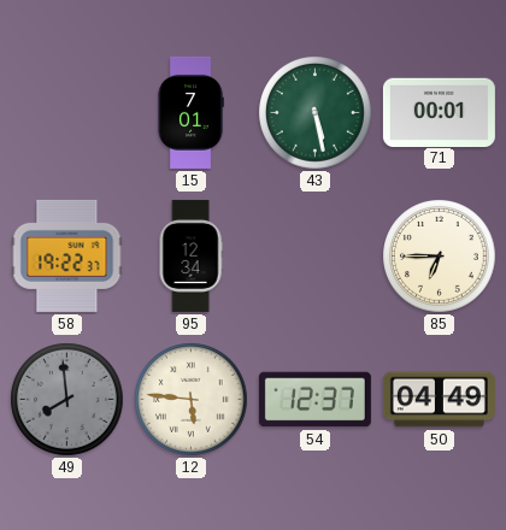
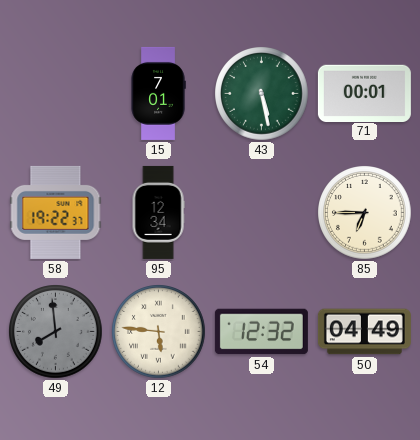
54: 12:37 -> 12:32
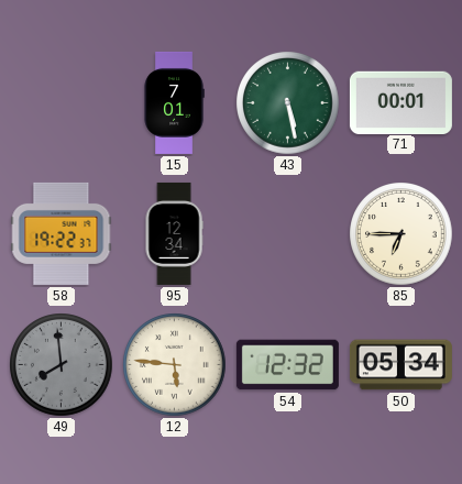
50: 04:49 -> 05:34
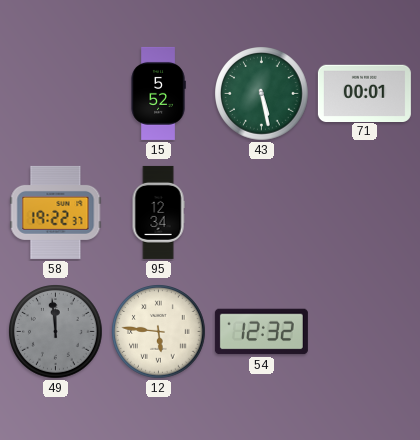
15: 7:01 -> 5:52
85: 6:45 -> none
49: 7:59 -> 11:59
50: 05:34 -> none
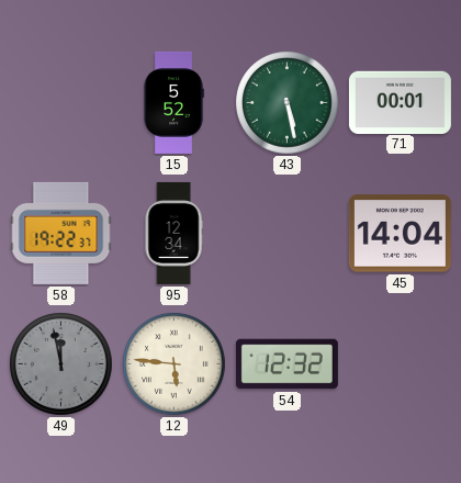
45: none -> 14:04
49: 11:59 -> 11:58
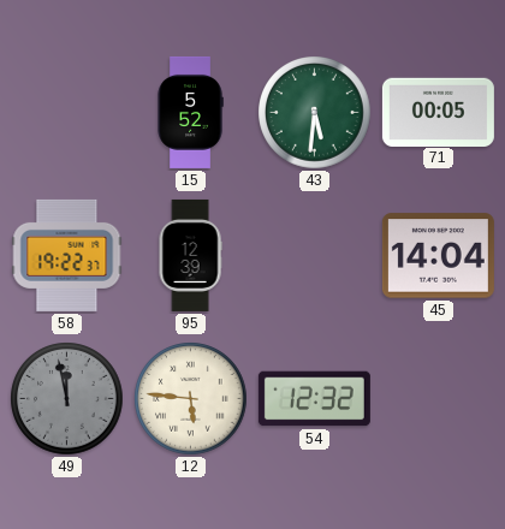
43: 5:28 -> 5:31
71: 00:01 -> 00:05
95: 12:34 -> 12:39
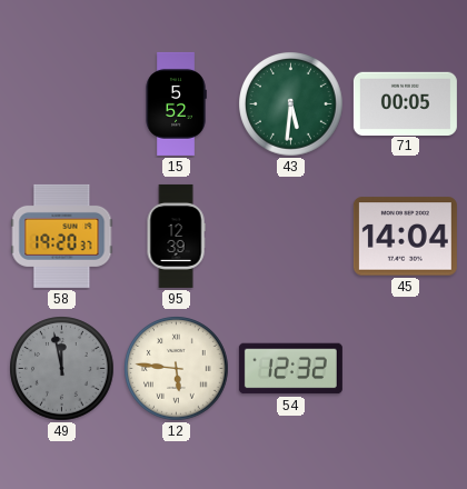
58: 19:22 -> 19:20
